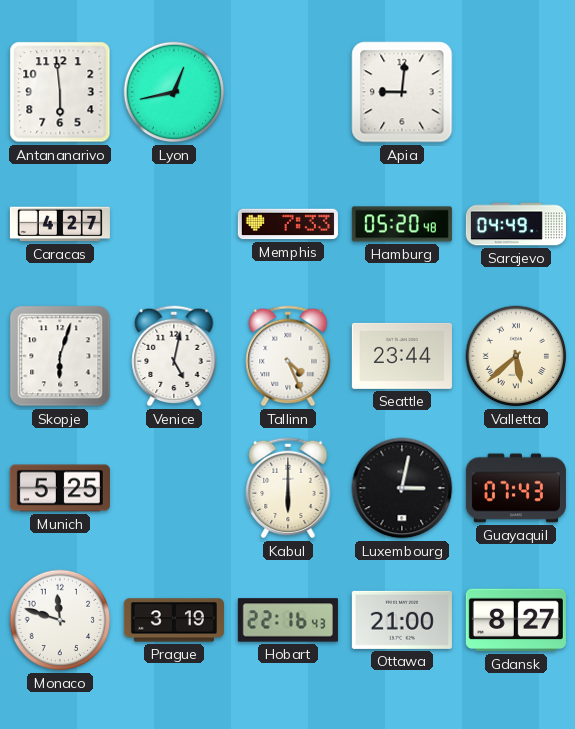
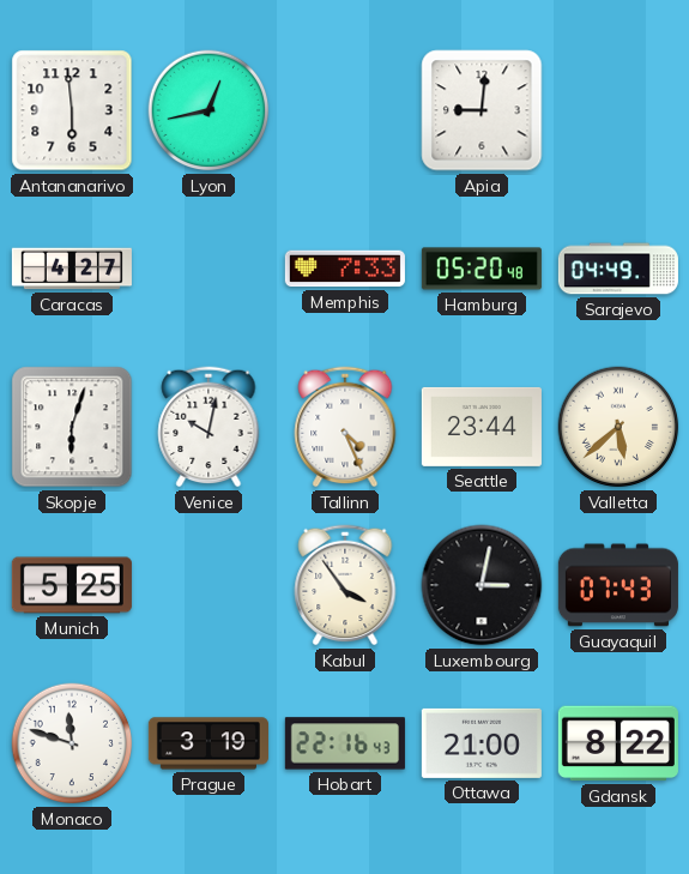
Venice: 5:02 -> 10:02
Kabul: 6:00 -> 3:54
Gdansk: 8:27 -> 8:22
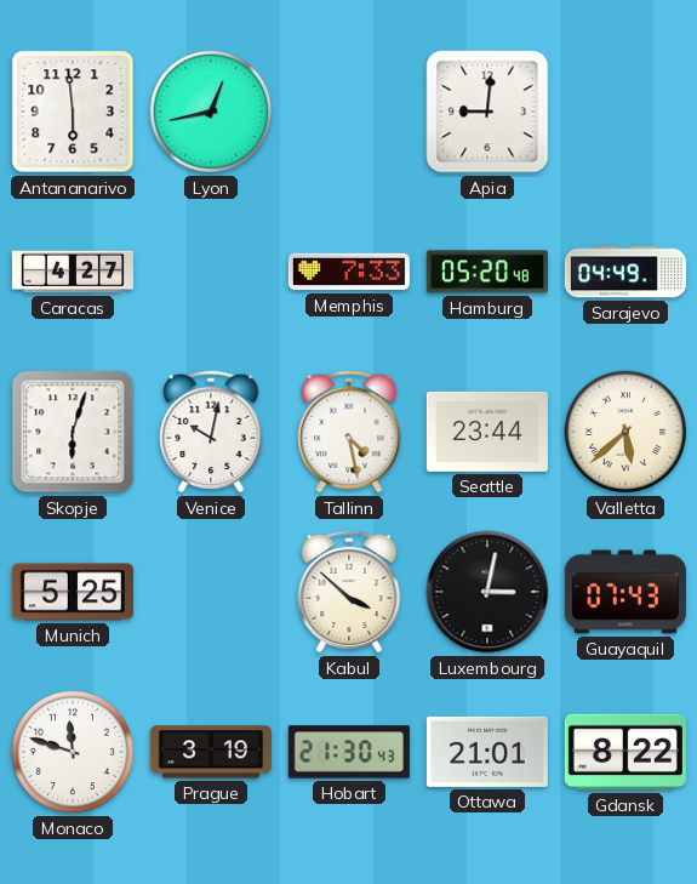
Tallinn: 4:26 -> 4:28
Kabul: 3:54 -> 3:52
Hobart: 22:16 -> 21:30
Ottawa: 21:00 -> 21:01
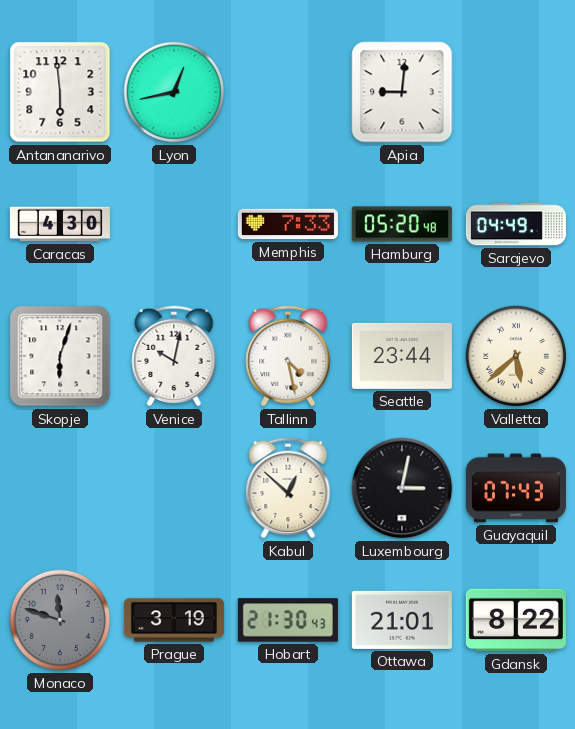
Caracas: 4:27 -> 4:30
Munich: 5:25 -> none
Kabul: 3:52 -> 12:52
Monaco dial: white -> grey
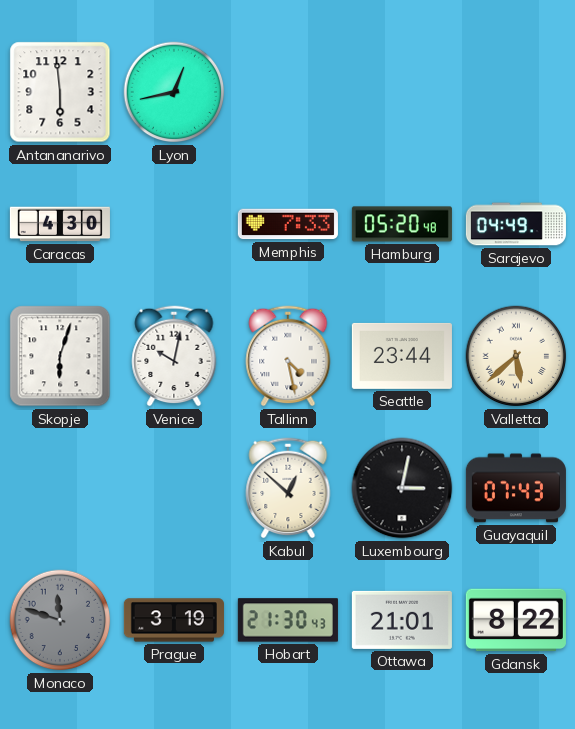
Apia: 9:01 -> none
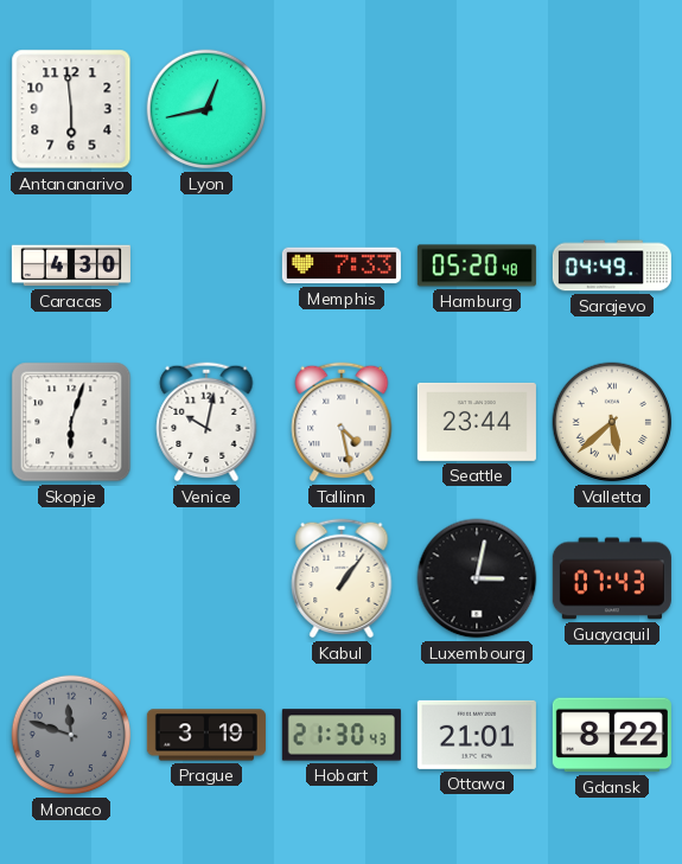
Kabul: 12:52 -> 1:06
